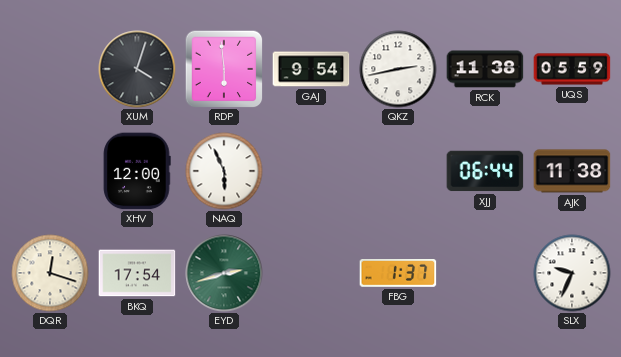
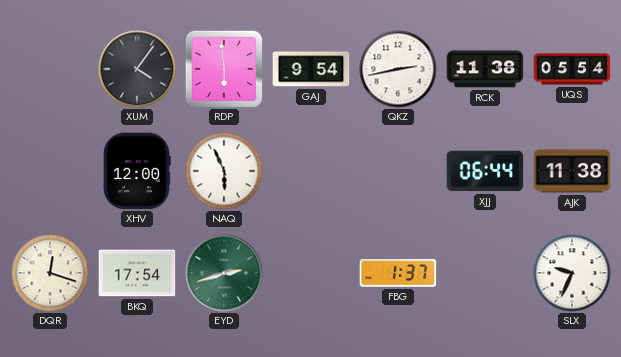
XUM: 4:03 -> 4:06
UQS: 05:59 -> 05:54
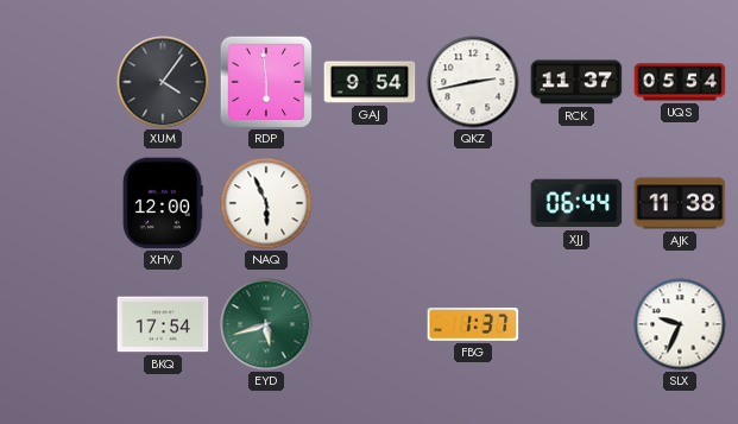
RCK: 11:38 -> 11:37
DQR: 12:18 -> none
EYD: 2:42 -> 5:42
